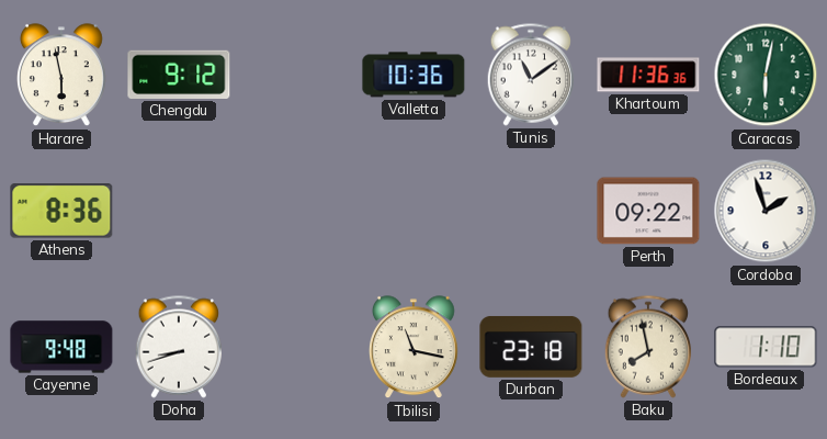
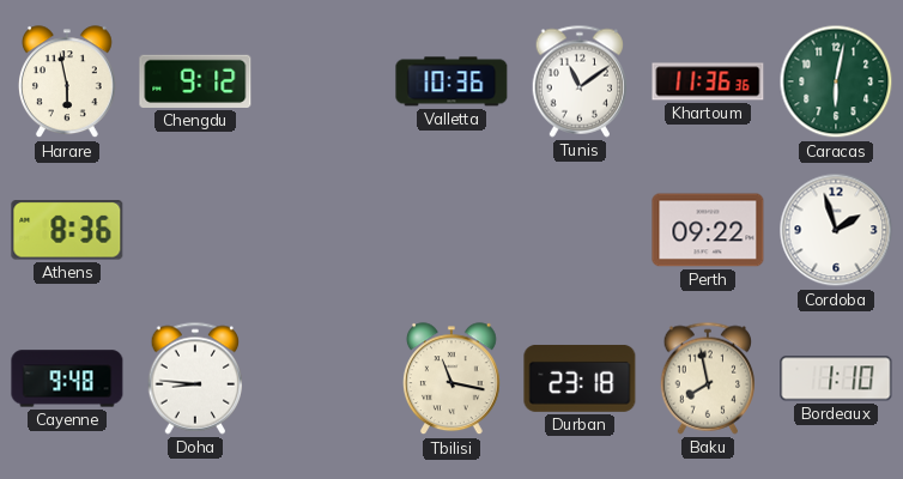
Doha: 8:42 -> 8:46
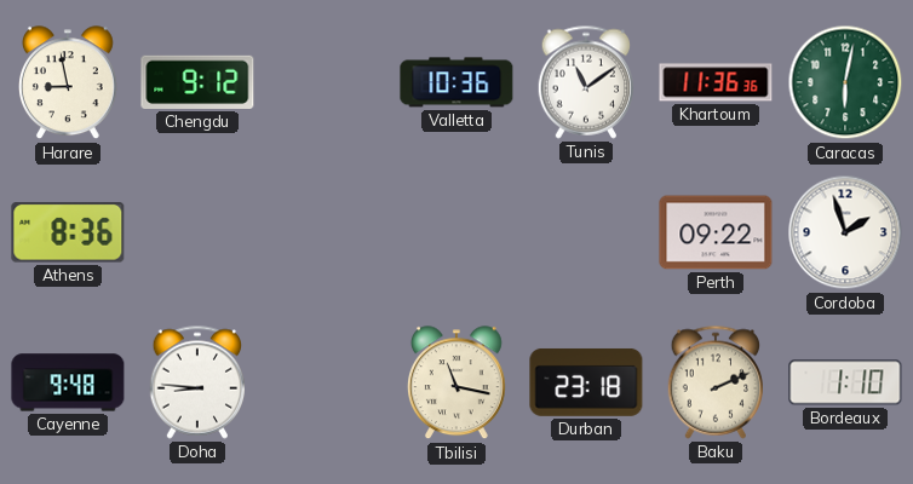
Harare: 5:58 -> 8:58
Baku: 7:58 -> 2:11
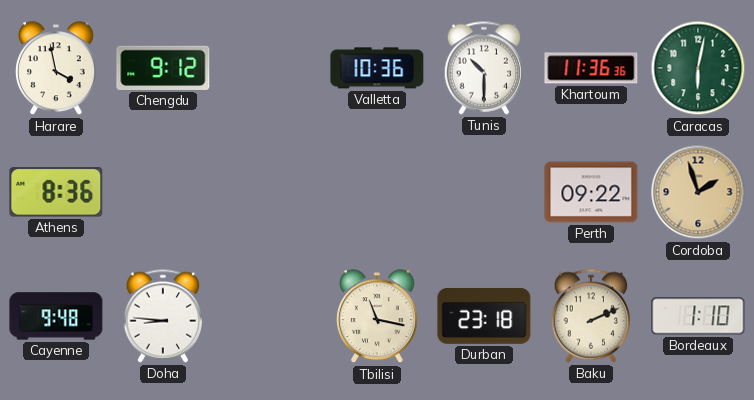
Harare: 8:58 -> 3:58
Tunis: 11:09 -> 10:30
Cordoba dial: white -> champagne
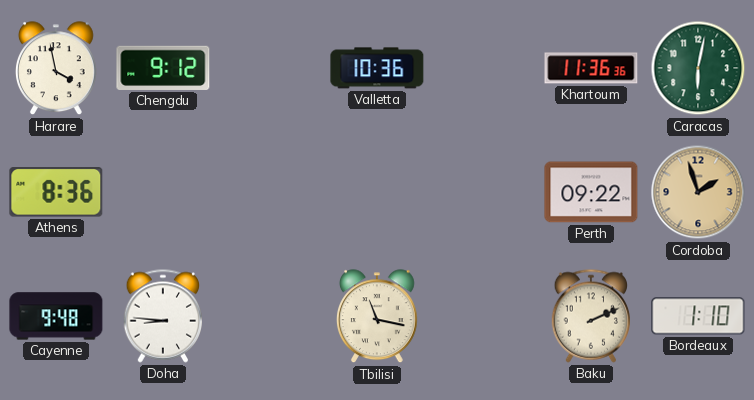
Tunis: 10:30 -> none
Durban: 23:18 -> none
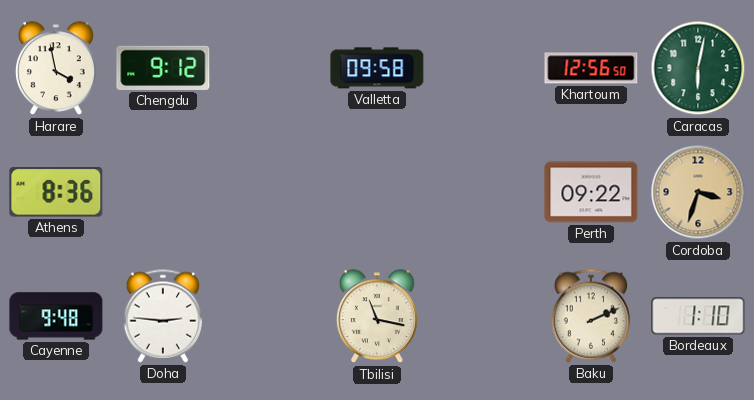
Valletta: 10:36 -> 09:58
Khartoum: 11:36 -> 12:56
Cordoba: 1:57 -> 3:33
Doha: 8:46 -> 2:46
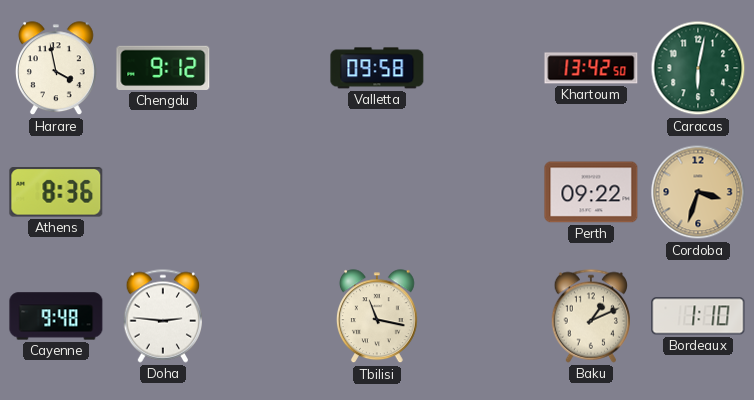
Khartoum: 12:56 -> 13:42
Baku: 2:11 -> 1:11
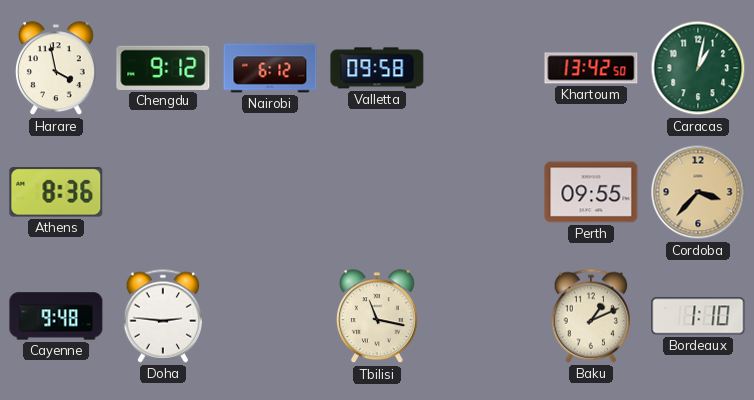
Nairobi: none -> 6:12
Caracas: 6:02 -> 1:02
Perth: 09:22 -> 09:55
Cordoba: 3:33 -> 3:37
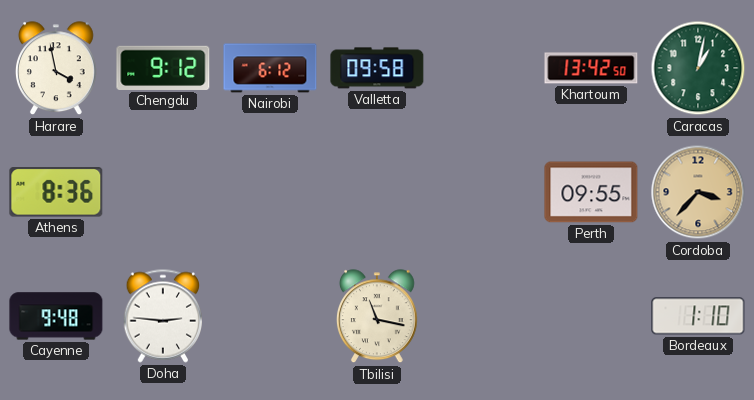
Baku: 1:11 -> none
